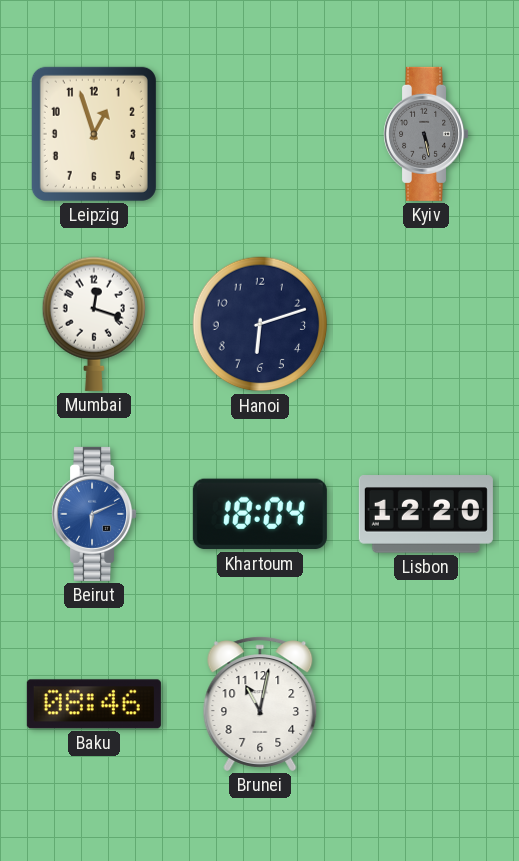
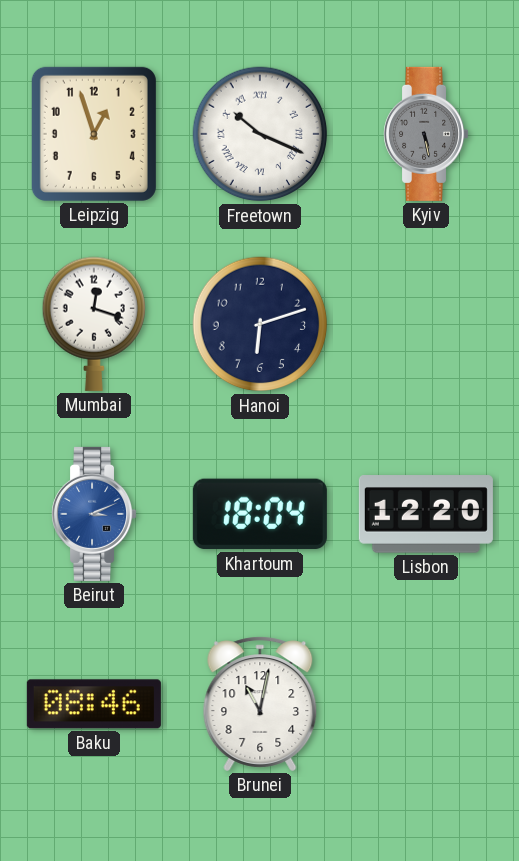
Freetown: none -> 10:19
Beirut: 6:11 -> 3:11
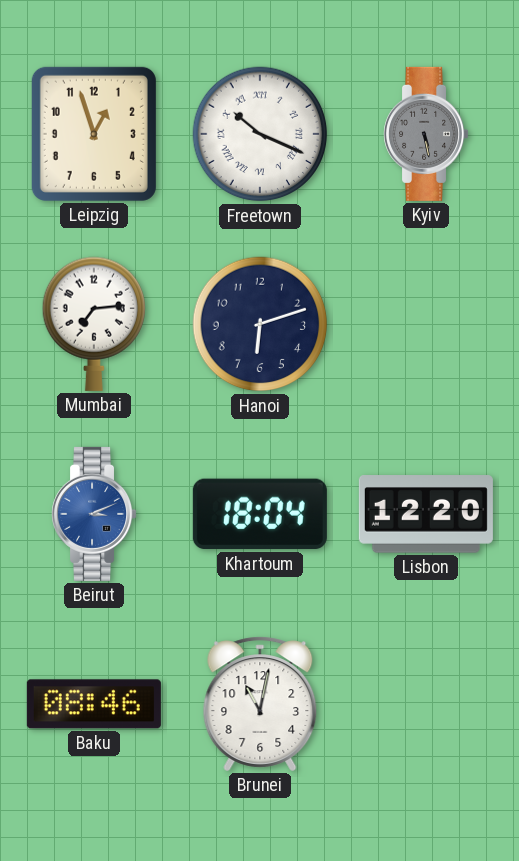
Mumbai: 12:18 -> 7:14
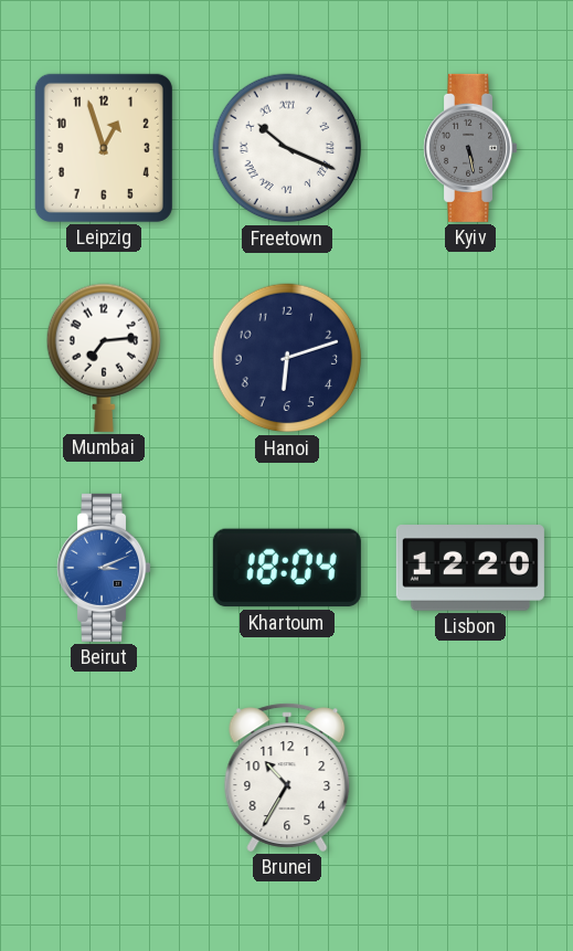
Baku: 08:46 -> none
Brunei: 11:02 -> 10:35
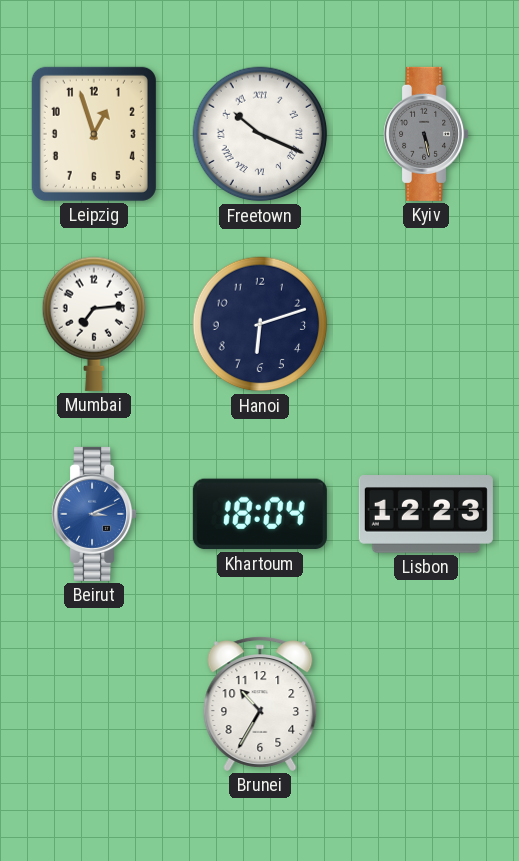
Lisbon: 12:20 -> 12:23
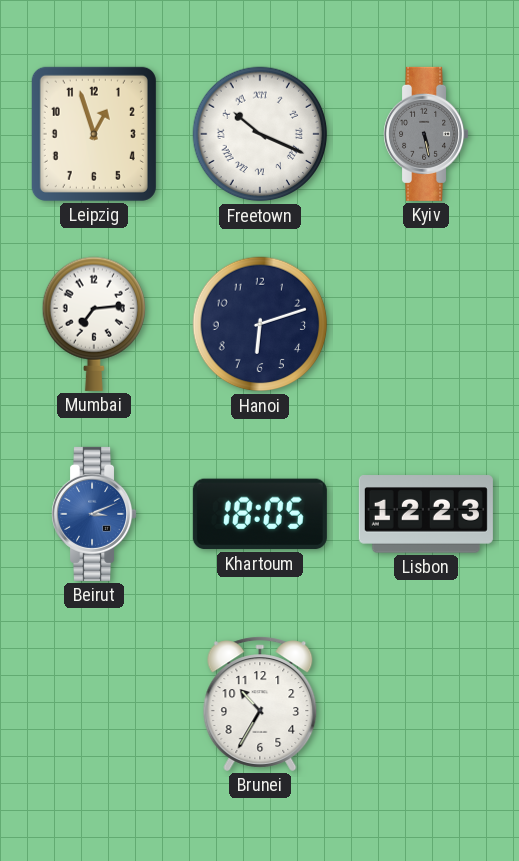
Khartoum: 18:04 -> 18:05
